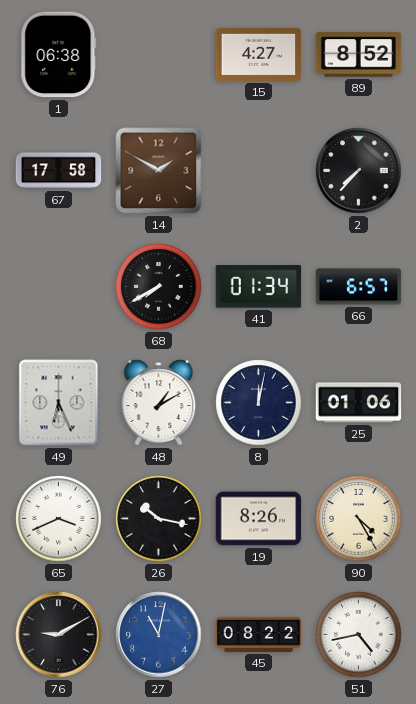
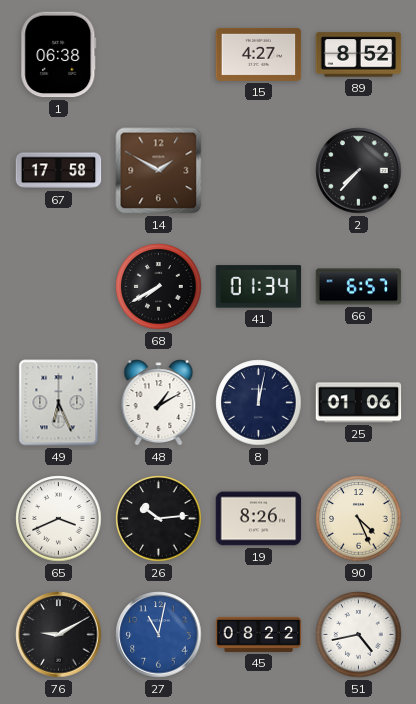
26: 10:17 -> 10:14
90: 4:25 -> 4:26
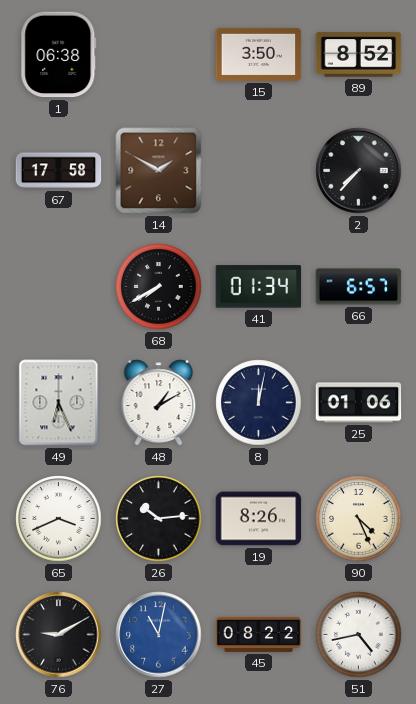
15: 4:27 -> 3:50
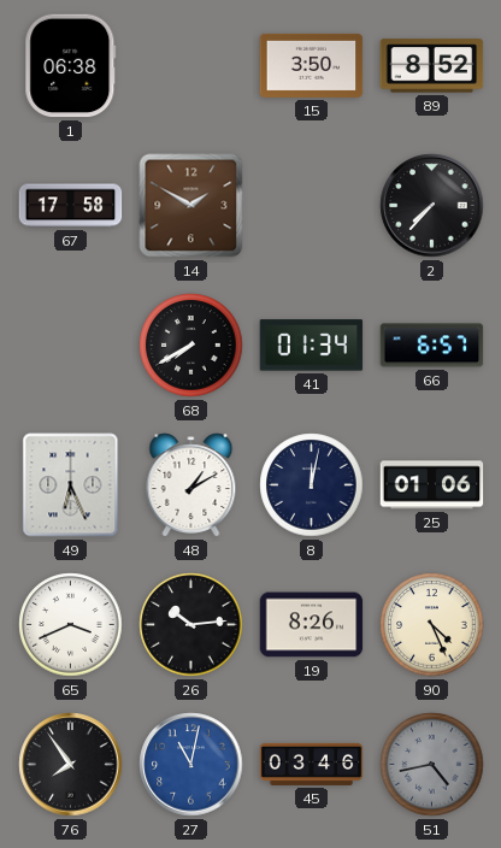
76: 9:10 -> 7:54
45: 08:22 -> 03:46
51 dial: white -> grey
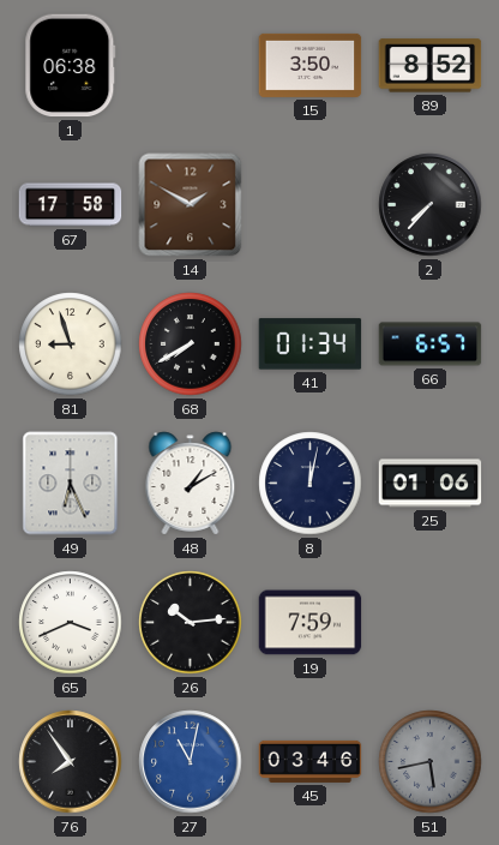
81: none -> 8:57
19: 8:26 -> 7:59
90: 4:26 -> none
51: 4:43 -> 5:43
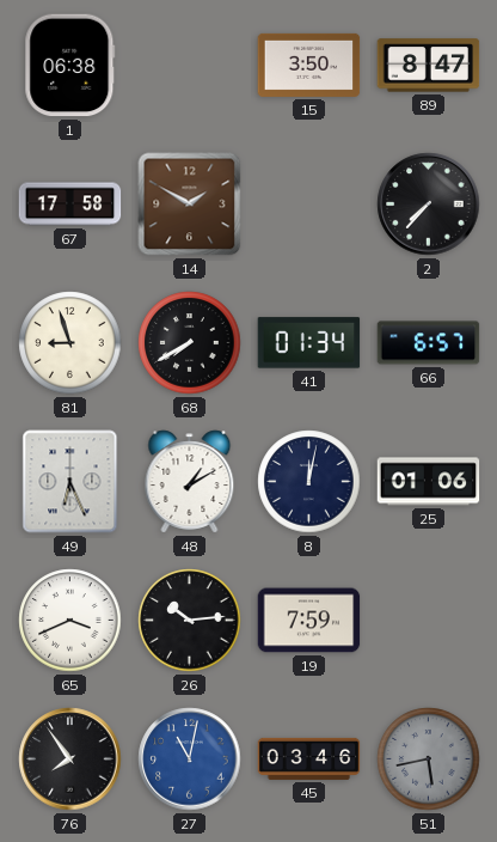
89: 8:52 -> 8:47
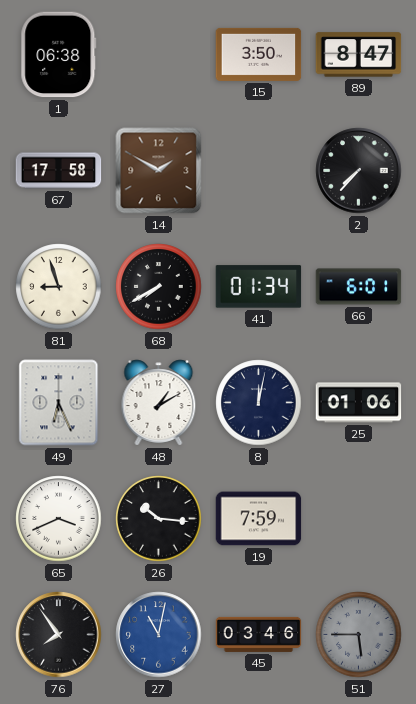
66: 6:57 -> 6:01
26: 10:14 -> 10:16
51: 5:43 -> 5:45
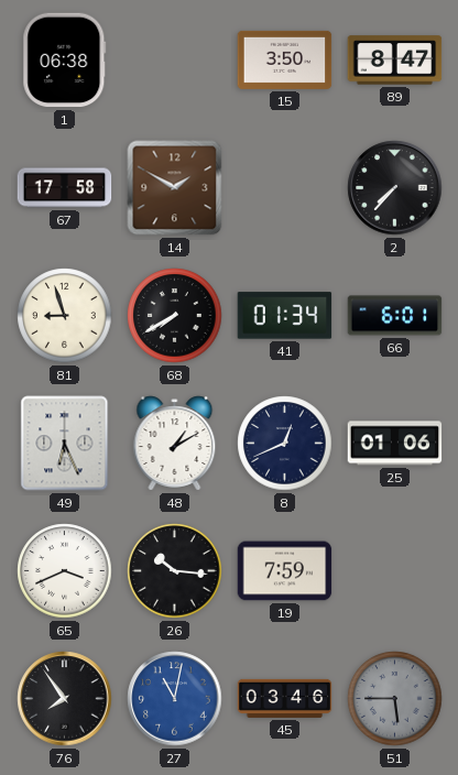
8: 12:02 -> 12:41
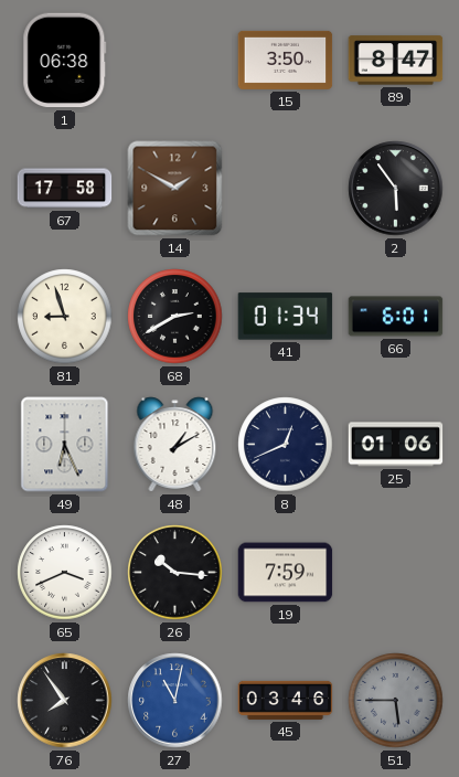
2: 7:37 -> 5:54
68: 7:40 -> 2:40
